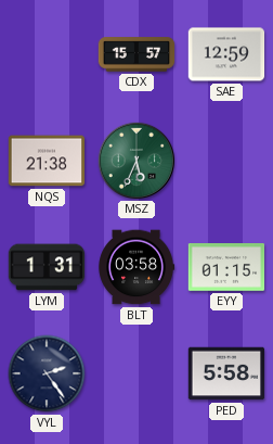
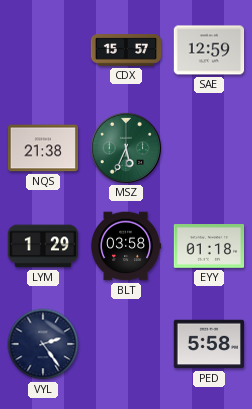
LYM: 1:31 -> 1:29
EYY: 01:15 -> 01:18
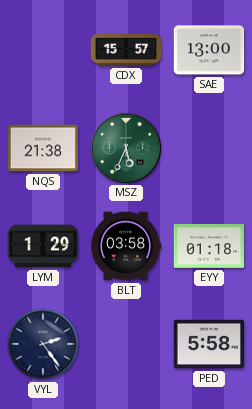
SAE: 12:59 -> 13:00
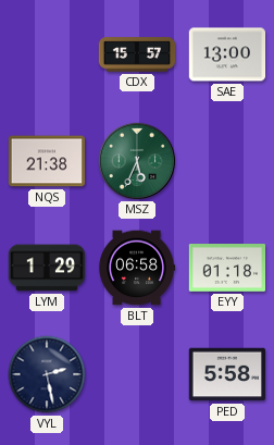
BLT: 03:58 -> 06:58
VYL: 2:24 -> 2:28
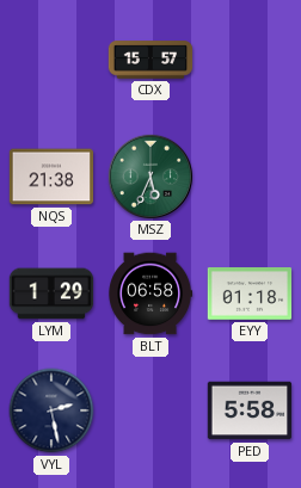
SAE: 13:00 -> none
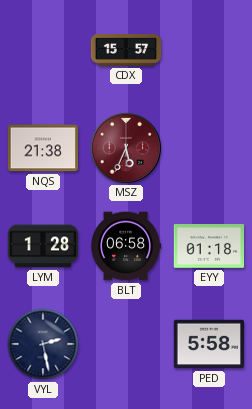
MSZ dial: green -> burgundy
LYM: 1:29 -> 1:28
